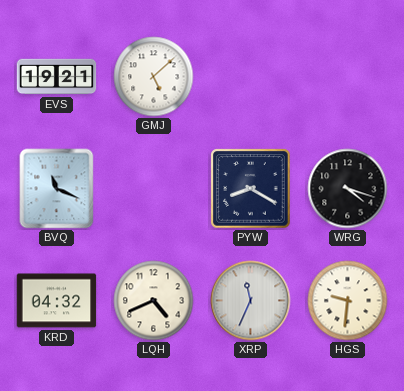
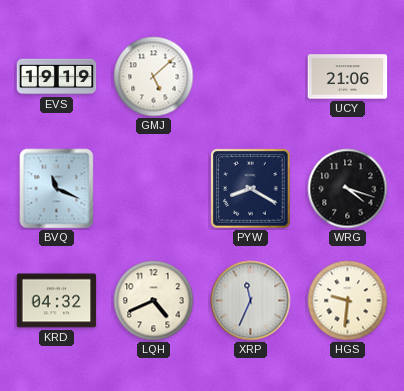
EVS: 19:21 -> 19:19
UCY: none -> 21:06
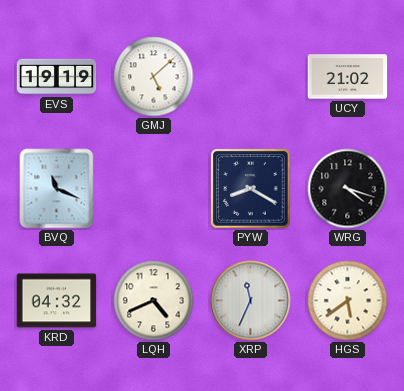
UCY: 21:06 -> 21:02
HGS: 9:31 -> 5:39
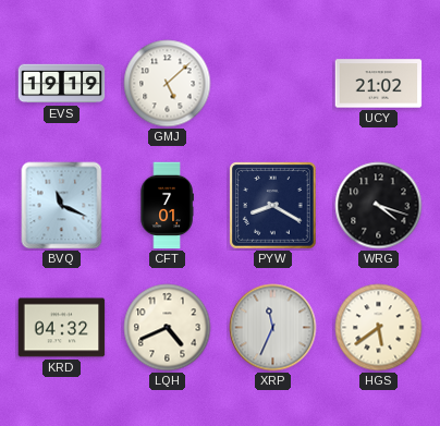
CFT: none -> 7:01
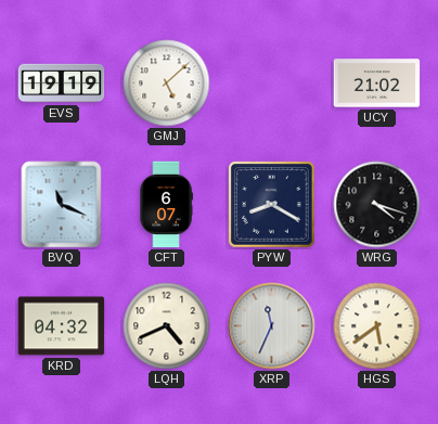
CFT: 7:01 -> 6:07
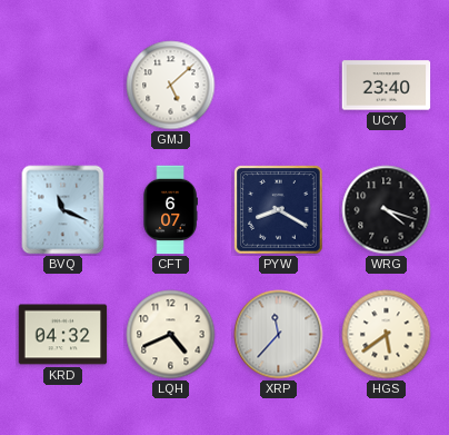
EVS: 19:19 -> none
UCY: 21:02 -> 23:40
XRP: 11:34 -> 11:37
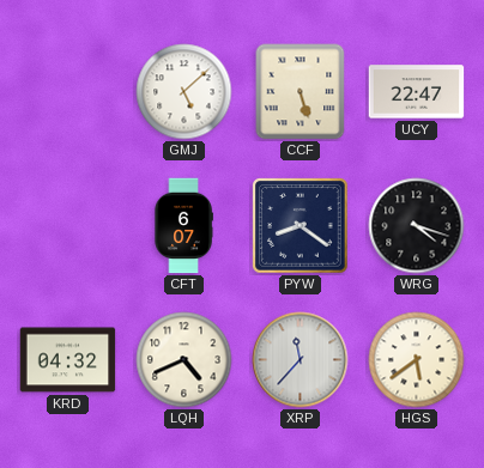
CCF: none -> 5:27
UCY: 23:40 -> 22:47
BVQ: 11:19 -> none
PYW: 8:20 -> 8:21
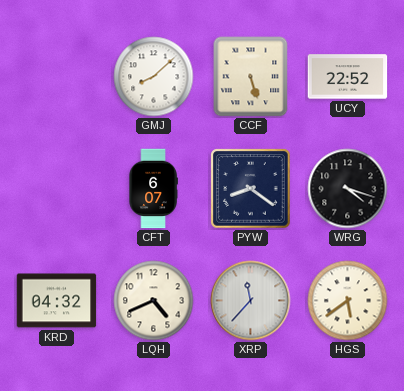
GMJ: 5:08 -> 8:08
UCY: 22:47 -> 22:52
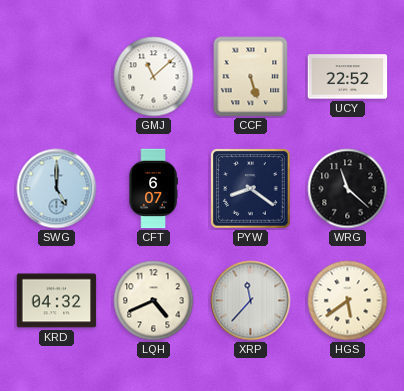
GMJ: 8:08 -> 11:08
SWG: none -> 5:00
WRG: 4:18 -> 11:22
